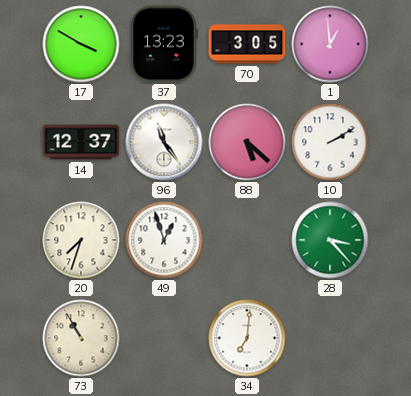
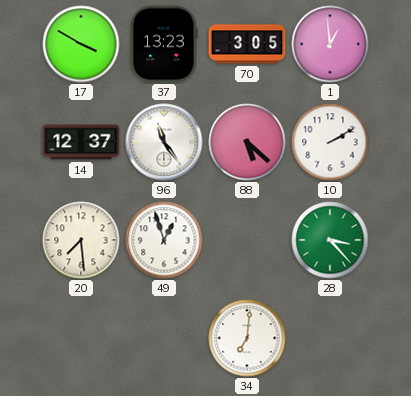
20: 7:33 -> 7:29
73: 10:55 -> none
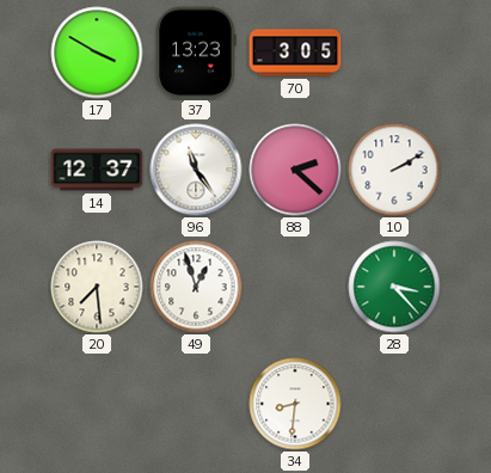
1: 12:59 -> none
88: 5:22 -> 2:22
34: 7:01 -> 8:31
